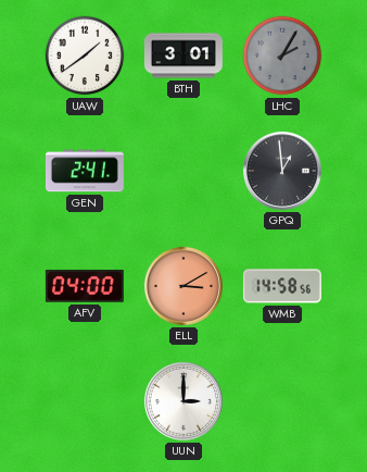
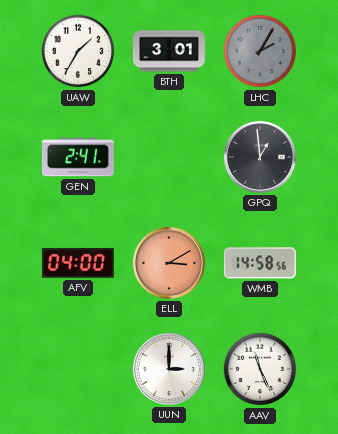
UAW: 1:39 -> 1:35
AAV: none -> 11:26
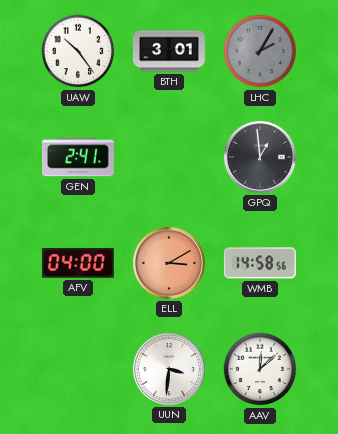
UAW: 1:35 -> 10:24
UUN: 3:00 -> 3:31
AAV: 11:26 -> 12:08
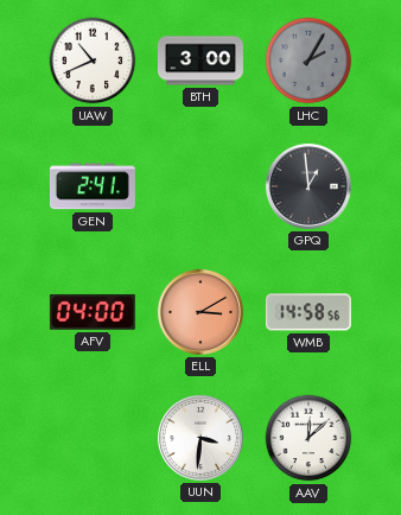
UAW: 10:24 -> 10:41
BTH: 3:01 -> 3:00
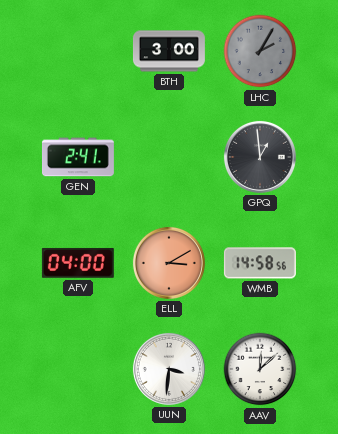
UAW: 10:41 -> none
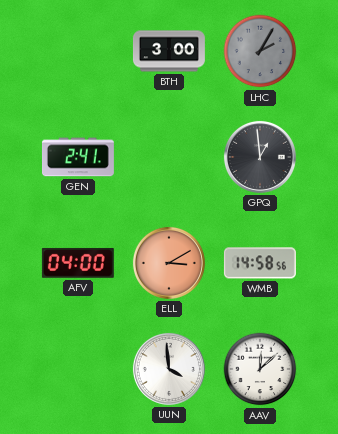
UUN: 3:31 -> 3:59
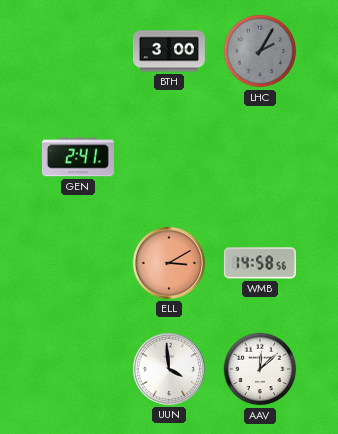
GPQ: 12:59 -> none
AFV: 04:00 -> none
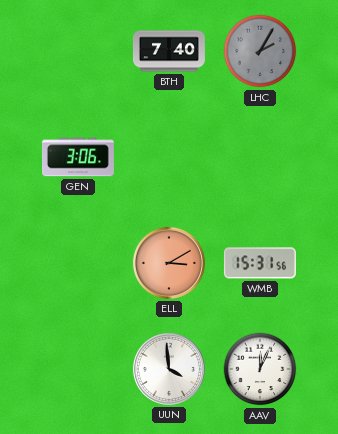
BTH: 3:00 -> 7:40
GEN: 2:41 -> 3:06
WMB: 14:58 -> 15:31
AAV: 12:08 -> 12:04
